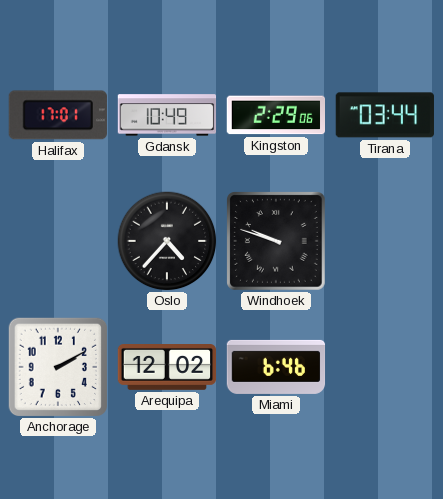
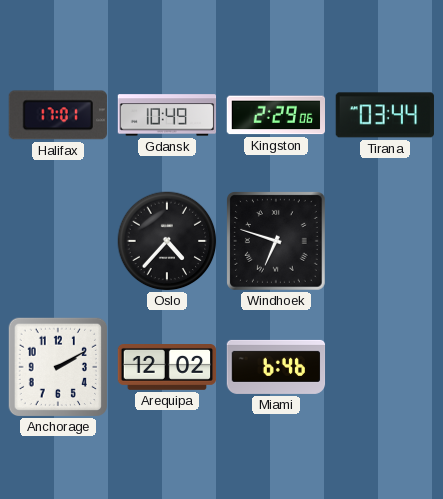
Windhoek: 9:48 -> 6:48
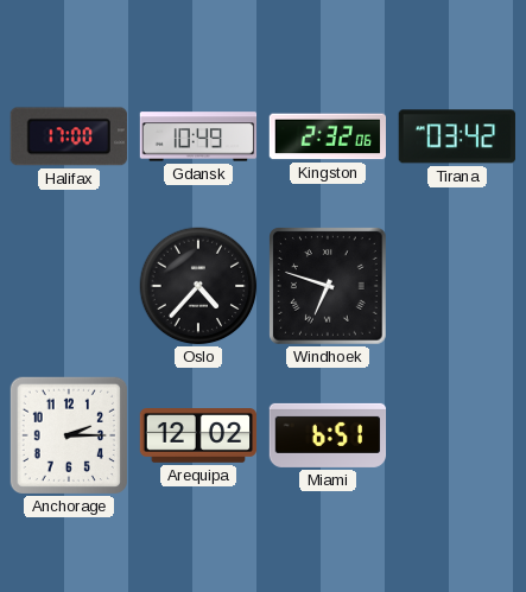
Halifax: 17:01 -> 17:00
Kingston: 2:29 -> 2:32
Tirana: 03:44 -> 03:42
Anchorage: 2:10 -> 2:15
Miami: 6:46 -> 6:51
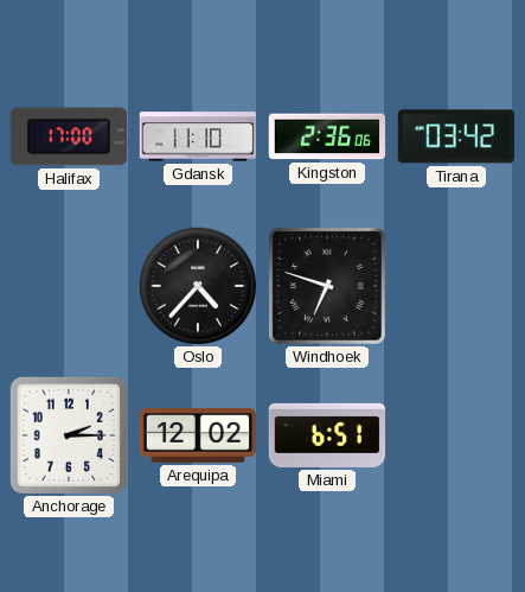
Gdansk: 10:49 -> 11:10
Kingston: 2:32 -> 2:36
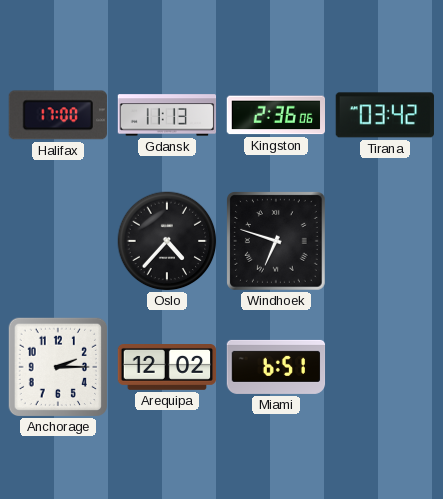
Gdansk: 11:10 -> 11:13
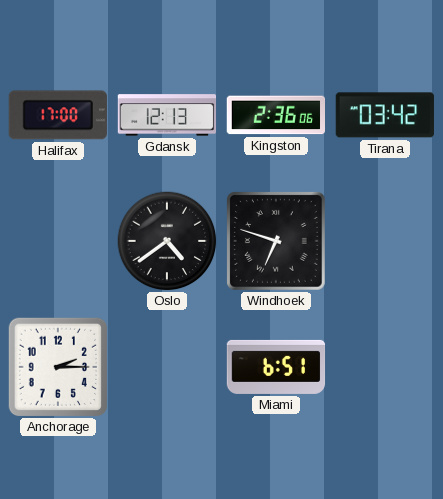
Gdansk: 11:13 -> 12:13
Oslo: 4:37 -> 4:39
Arequipa: 12:02 -> none
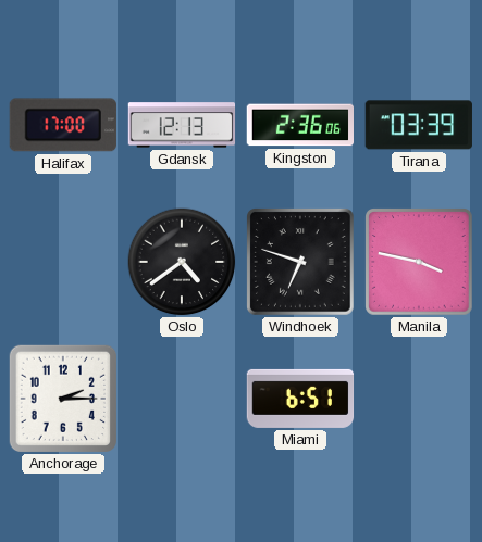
Tirana: 03:42 -> 03:39
Manila: none -> 3:47
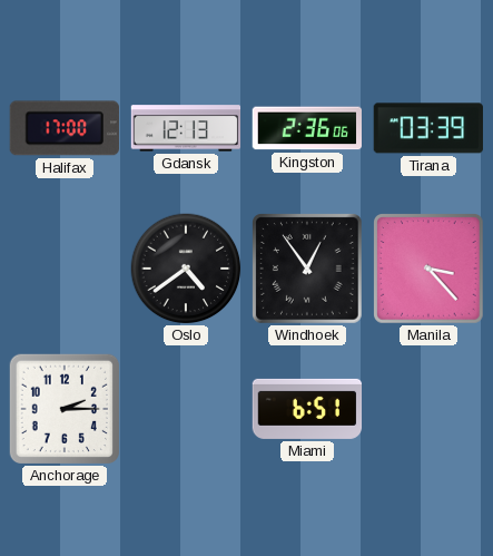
Windhoek: 6:48 -> 12:54
Manila: 3:47 -> 3:23
